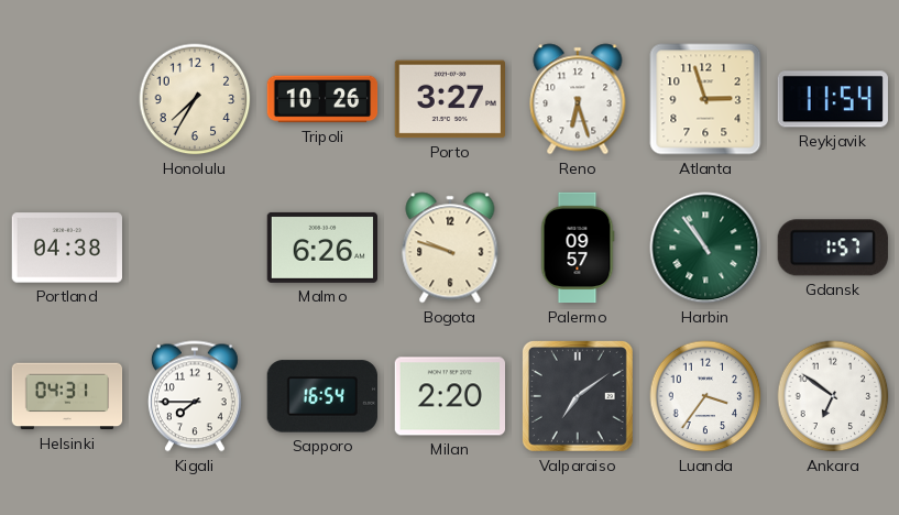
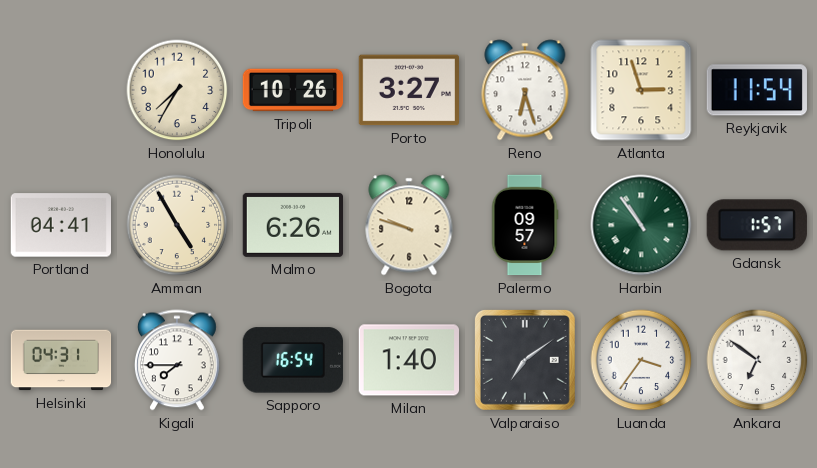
Portland: 04:38 -> 04:41
Amman: none -> 4:55
Milan: 2:20 -> 1:40
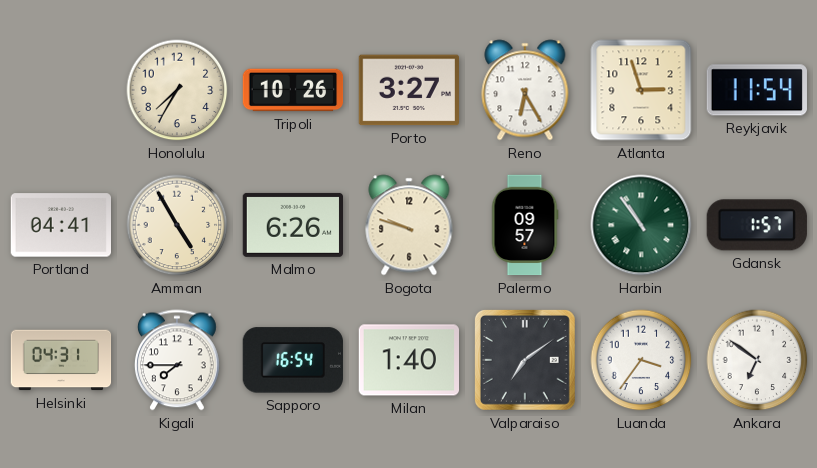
Reno: 6:27 -> 6:25
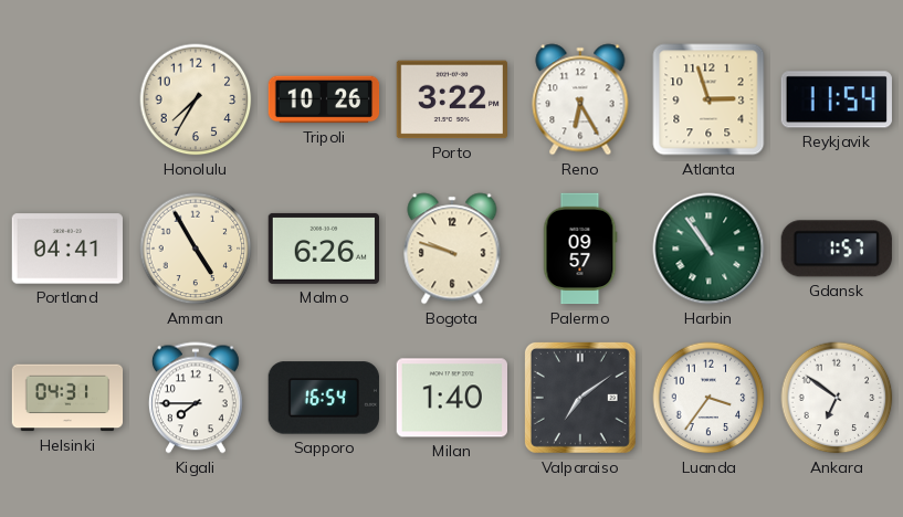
Porto: 3:27 -> 3:22
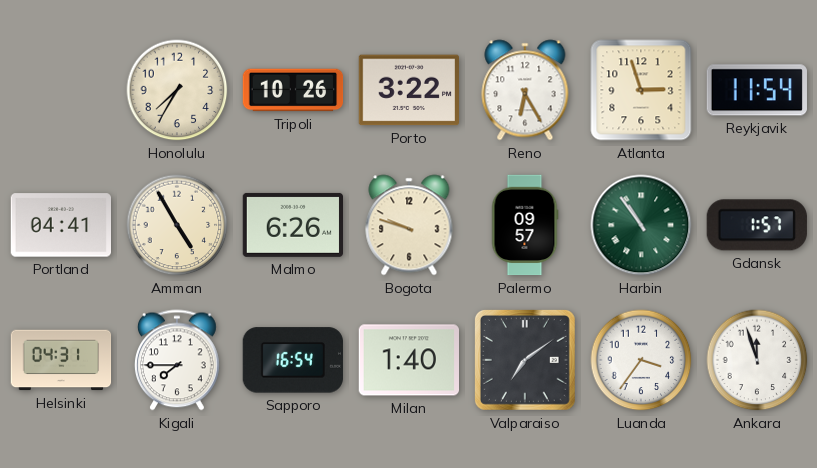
Ankara: 6:51 -> 11:57
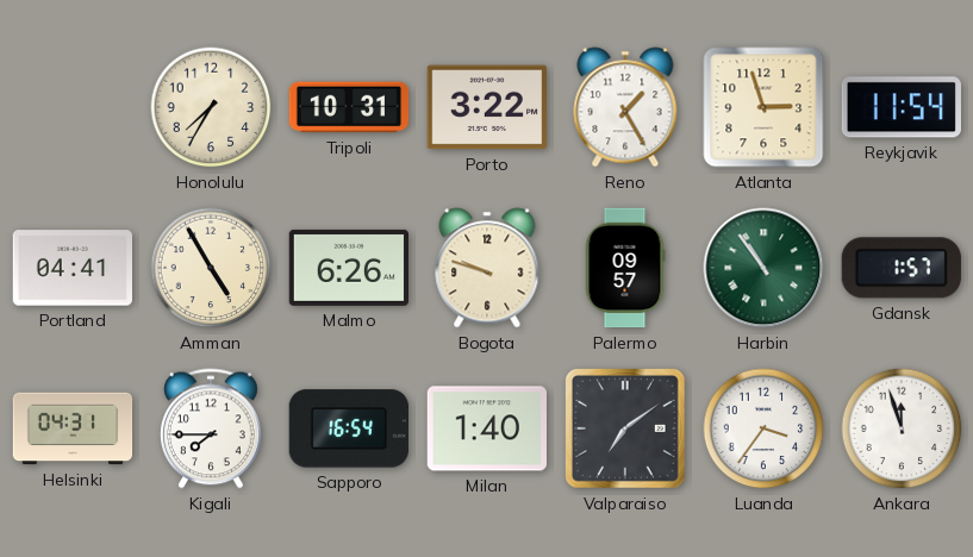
Tripoli: 10:26 -> 10:31
Reno: 6:25 -> 1:25
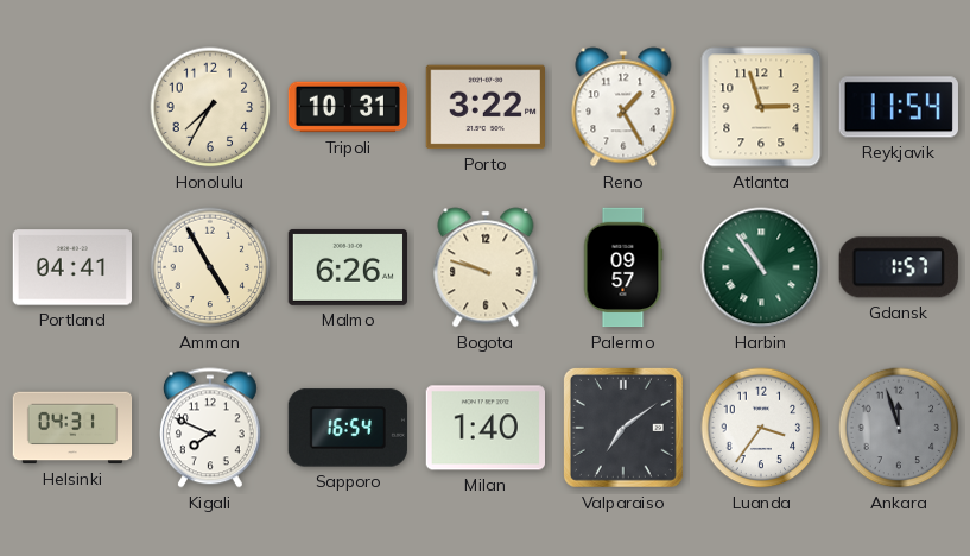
Kigali: 7:45 -> 7:49
Ankara dial: white -> grey
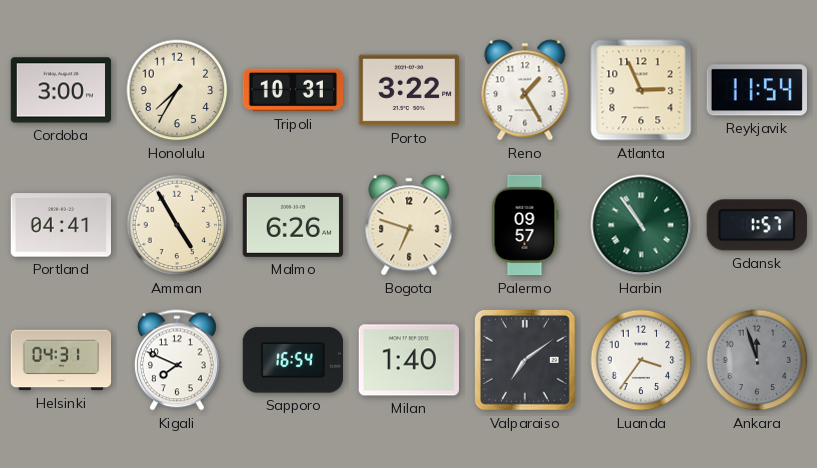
Cordoba: none -> 3:00
Atlanta: 2:57 -> 2:56
Bogota: 9:48 -> 6:48
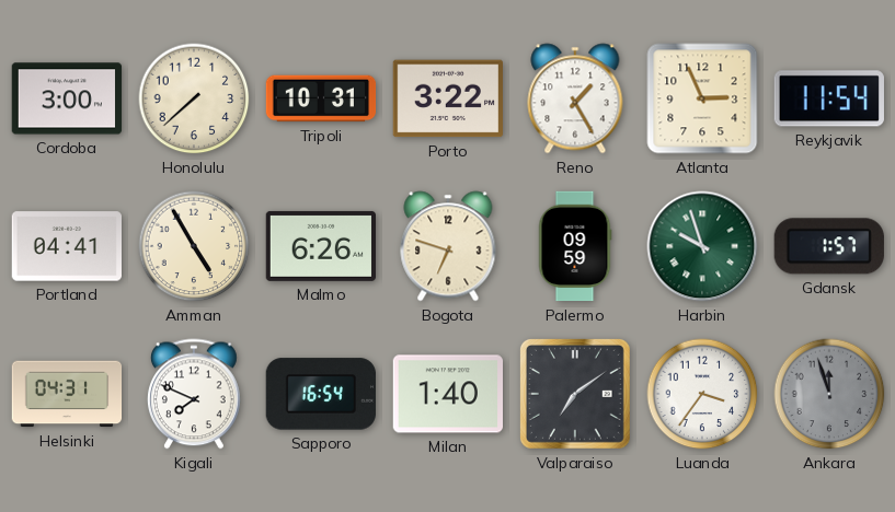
Honolulu: 7:35 -> 7:38
Palermo: 09:57 -> 09:59
Harbin: 10:54 -> 9:57
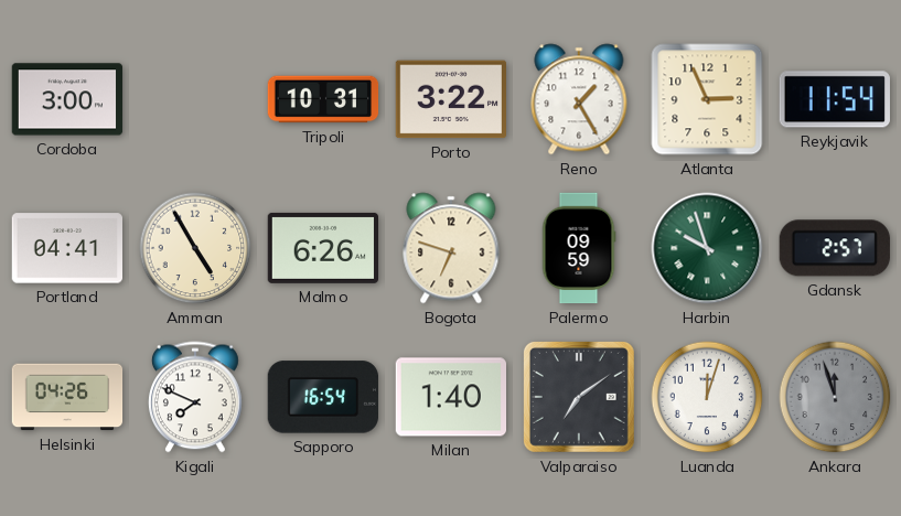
Honolulu: 7:38 -> none
Gdansk: 1:57 -> 2:57
Helsinki: 04:31 -> 04:26
Luanda: 3:36 -> 12:03
